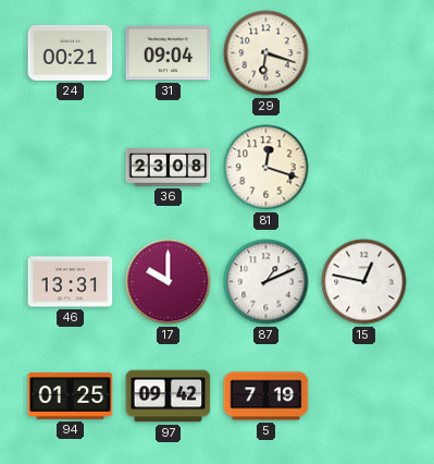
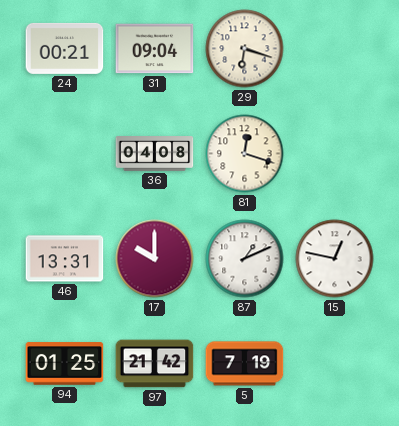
36: 23:08 -> 04:08
97: 09:42 -> 21:42
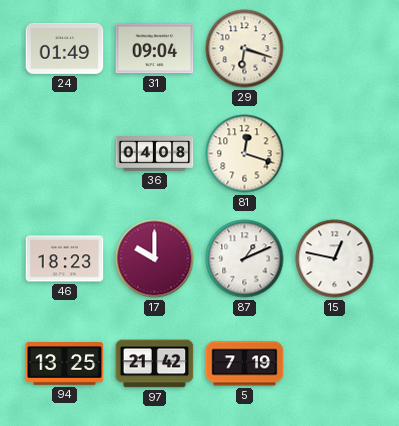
24: 00:21 -> 01:49
46: 13:31 -> 18:23
94: 01:25 -> 13:25
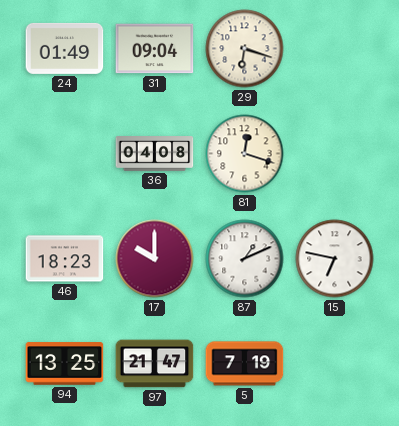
15: 12:47 -> 6:47
97: 21:42 -> 21:47
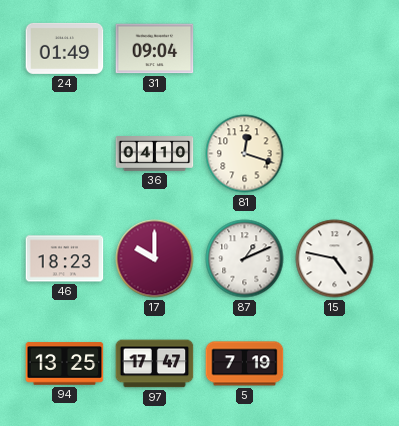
29: 6:18 -> none
36: 04:08 -> 04:10
15: 6:47 -> 4:47
97: 21:47 -> 17:47
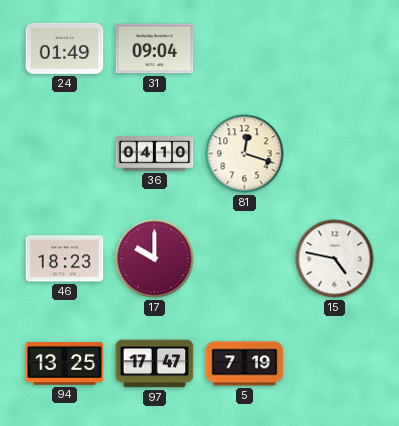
87: 1:11 -> none
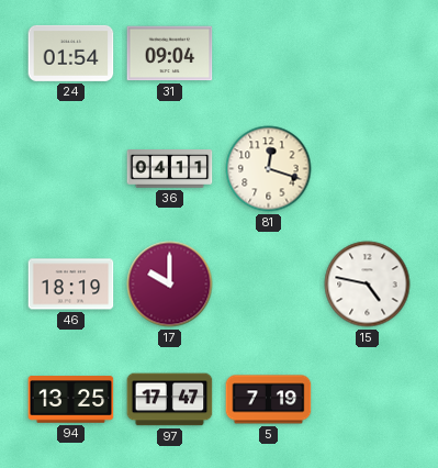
24: 01:49 -> 01:54
36: 04:10 -> 04:11
46: 18:23 -> 18:19
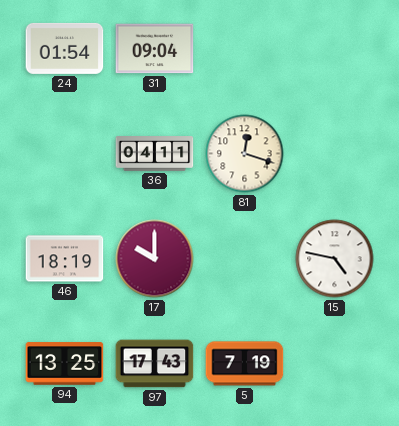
97: 17:47 -> 17:43
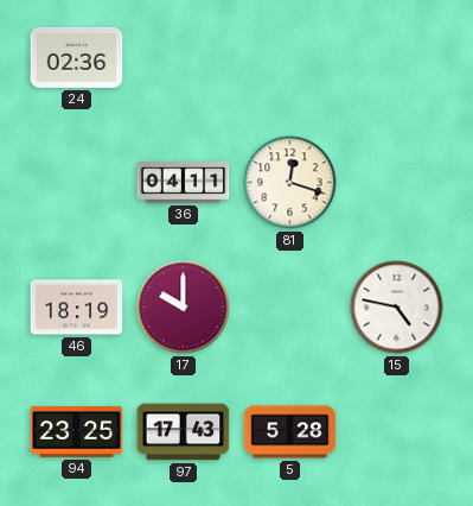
24: 01:54 -> 02:36
31: 09:04 -> none
94: 13:25 -> 23:25
5: 7:19 -> 5:28
